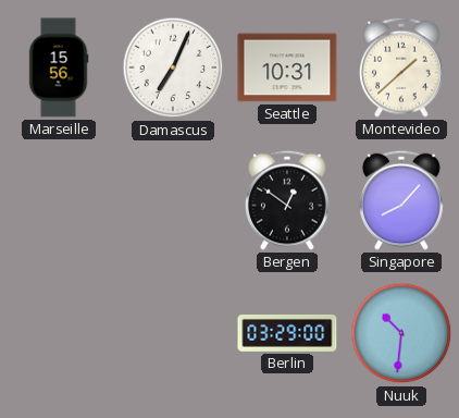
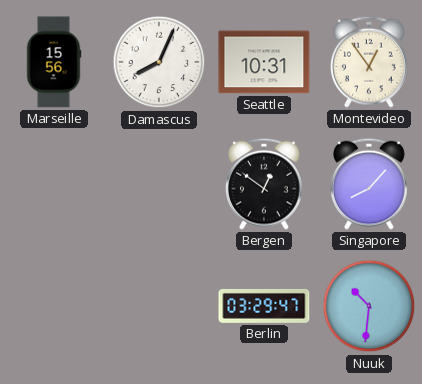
Damascus: 7:04 -> 8:04
Montevideo: 1:38 -> 12:54
Berlin: 03:29:00 -> 03:29:47
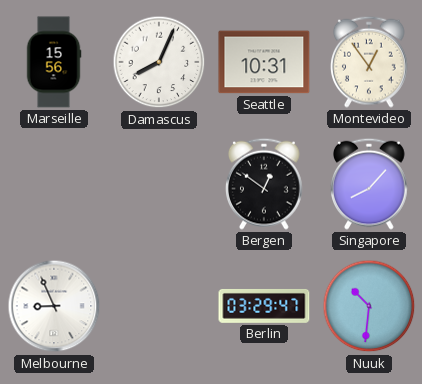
Melbourne: none -> 8:56
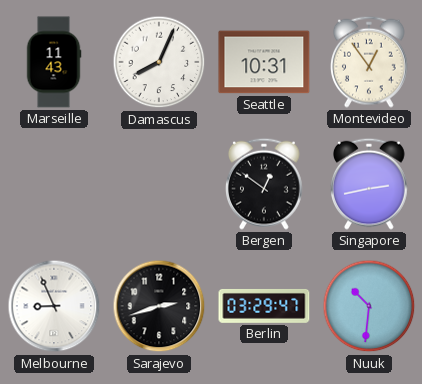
Marseille: 15:56 -> 11:43
Singapore: 8:07 -> 2:43
Sarajevo: none -> 2:42
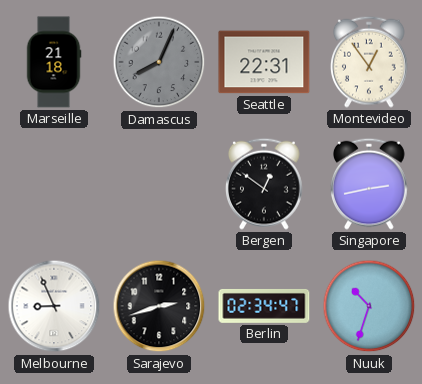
Marseille: 11:43 -> 21:18
Damascus dial: white -> grey
Seattle: 10:31 -> 22:31
Berlin: 03:29 -> 02:34
Nuuk: 10:31 -> 10:33
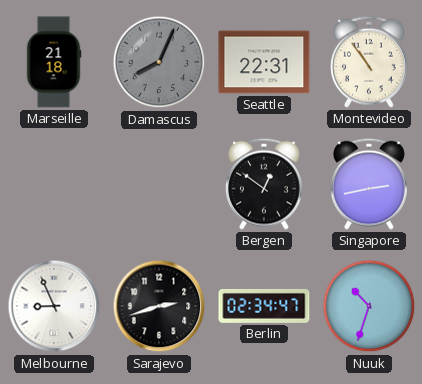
Montevideo: 12:54 -> 10:54
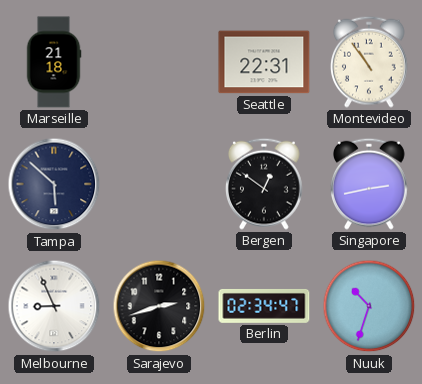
Damascus: 8:04 -> none
Tampa: none -> 5:52
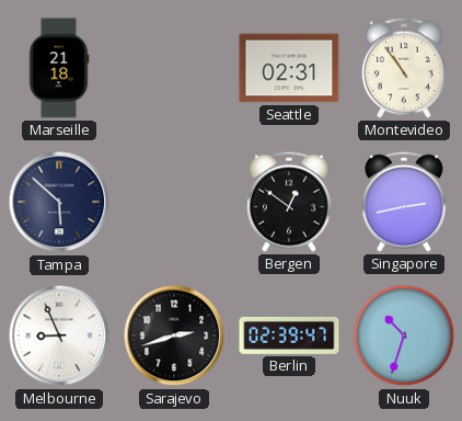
Seattle: 22:31 -> 02:31
Berlin: 02:34 -> 02:39
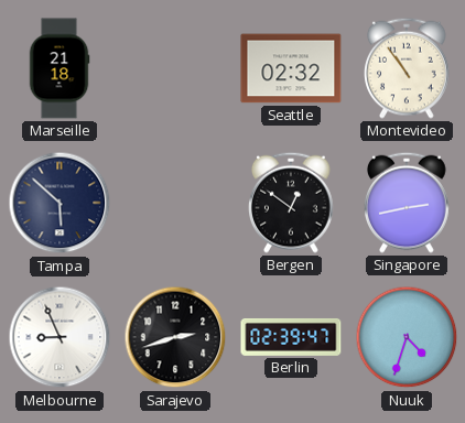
Seattle: 02:31 -> 02:32
Nuuk: 10:33 -> 4:33
